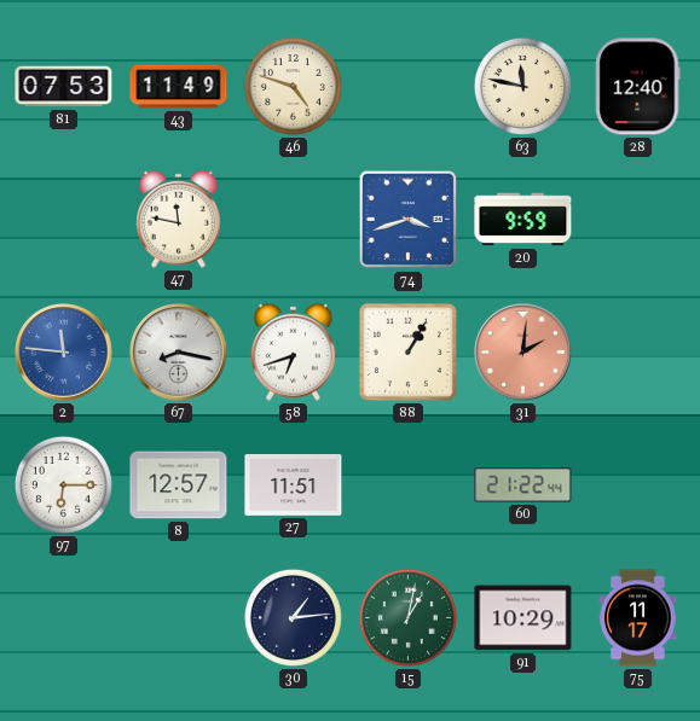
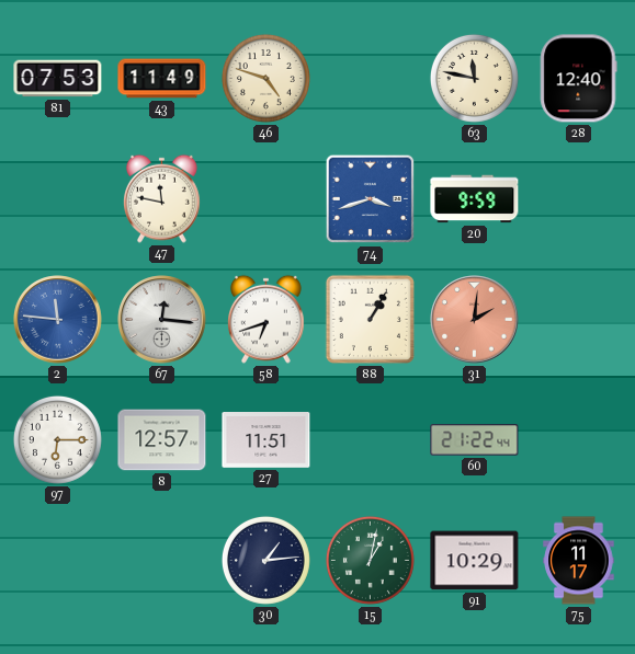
67: 8:17 -> 12:16
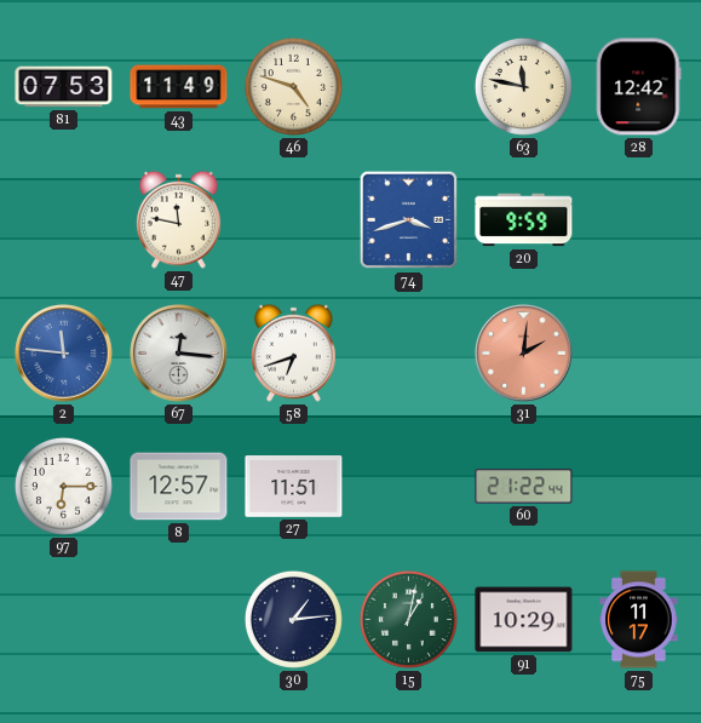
28: 12:40 -> 12:42
88: 1:05 -> none
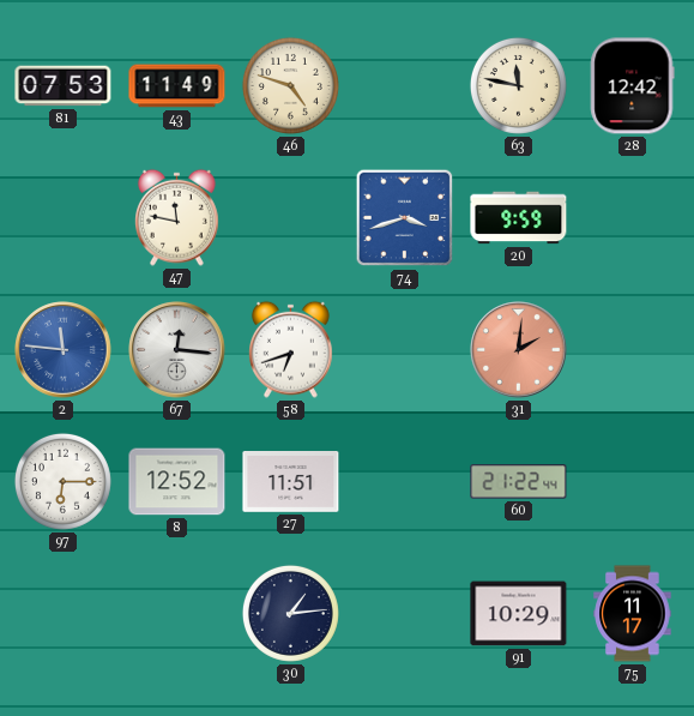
8: 12:57 -> 12:52
15: 1:02 -> none
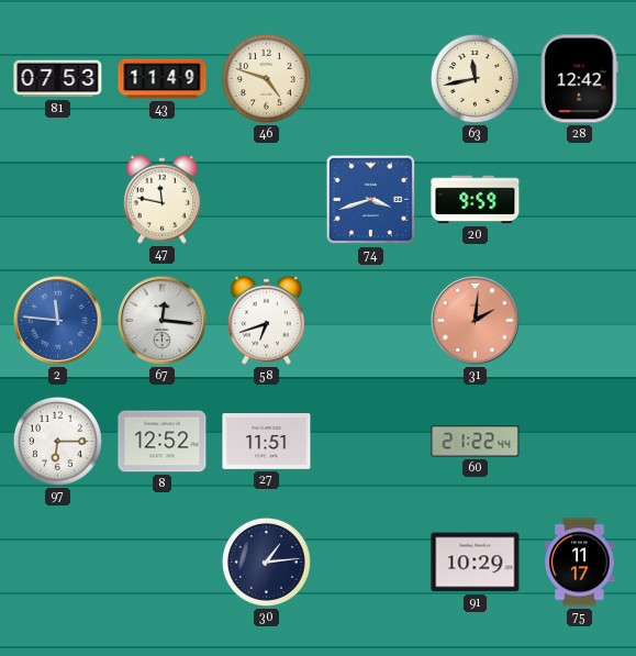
63: 11:47 -> 11:43
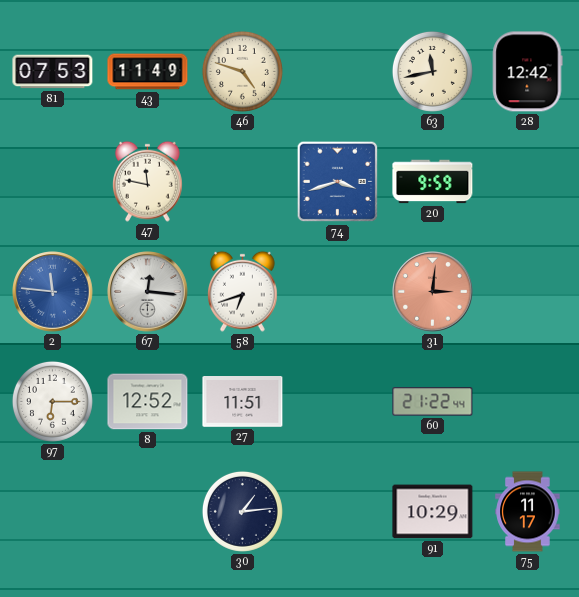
31: 2:01 -> 3:01
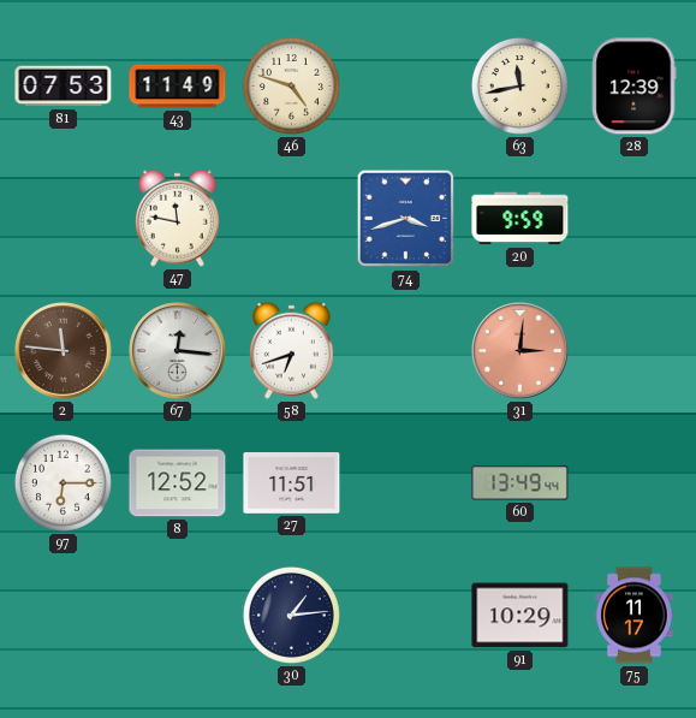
28: 12:42 -> 12:39
2 dial: blue -> brown
60: 21:22 -> 13:49
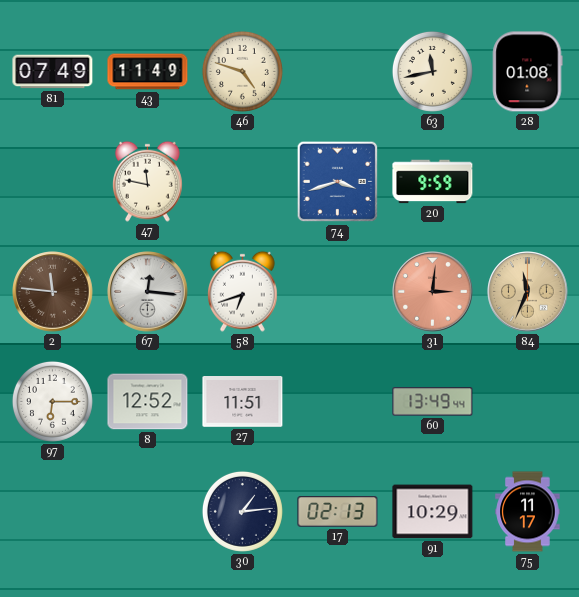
81: 07:53 -> 07:49
28: 12:39 -> 01:08
84: none -> 11:34
17: none -> 02:13
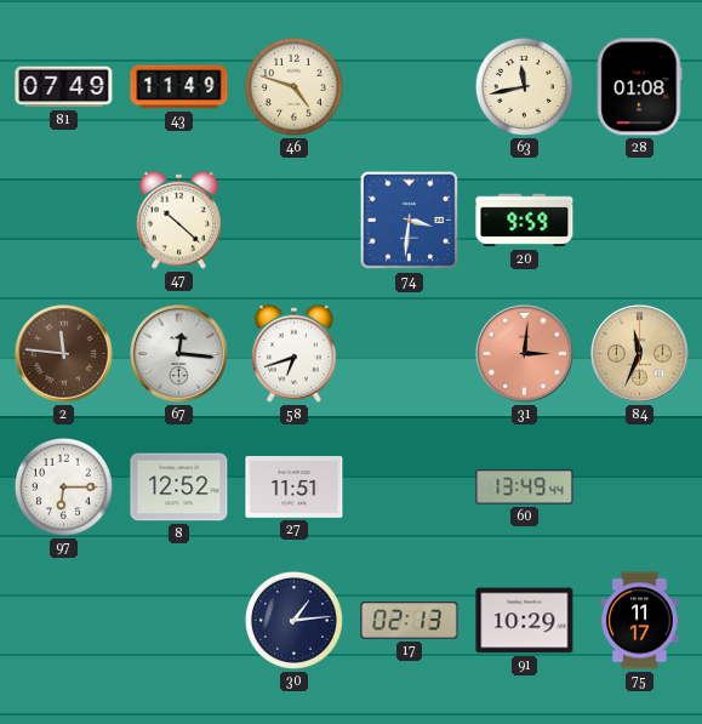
47: 11:47 -> 10:22
74: 3:42 -> 3:31
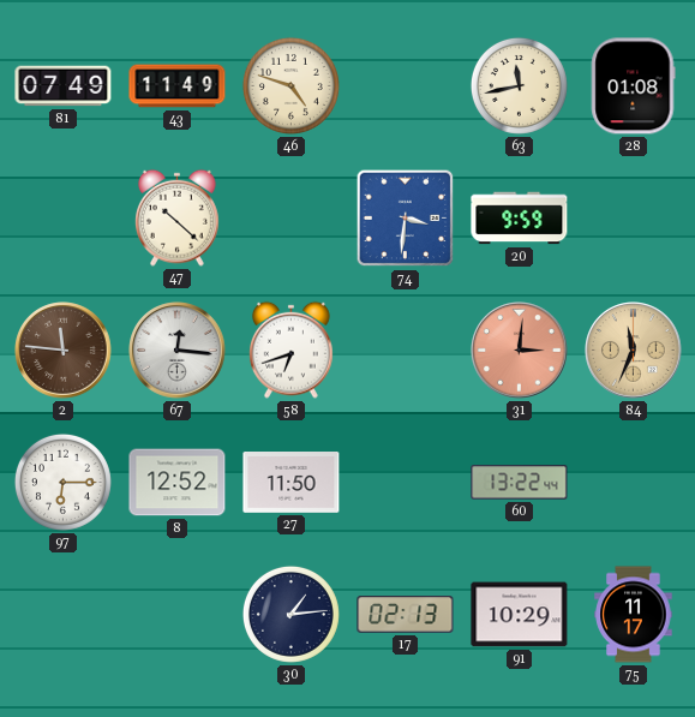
27: 11:51 -> 11:50
60: 13:49 -> 13:22
